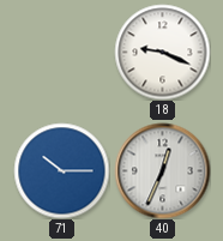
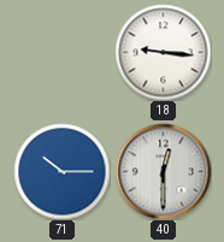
18: 9:19 -> 9:16
40: 12:34 -> 12:30
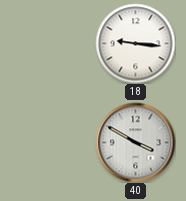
71: 10:15 -> none
40: 12:30 -> 3:50
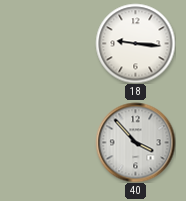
40: 3:50 -> 3:53
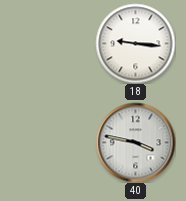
40: 3:53 -> 3:47
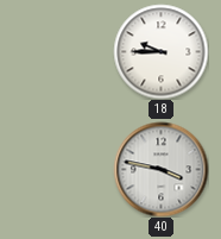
18: 9:16 -> 9:45
